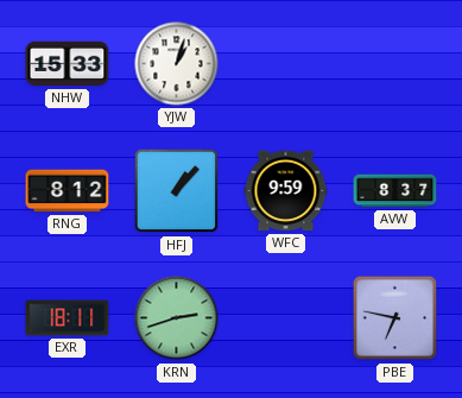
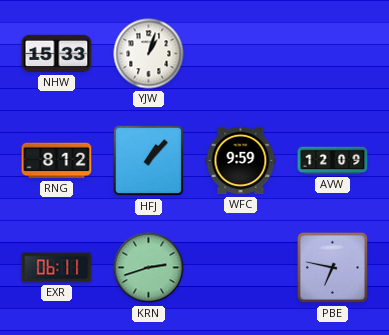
AVW: 8:37 -> 12:09
EXR: 18:11 -> 06:11
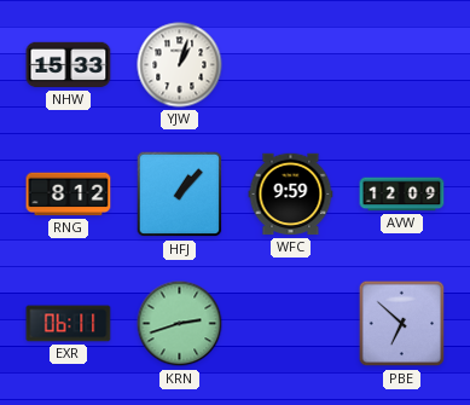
PBE: 6:47 -> 6:52
